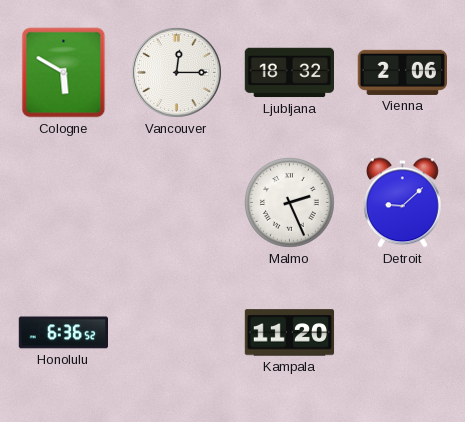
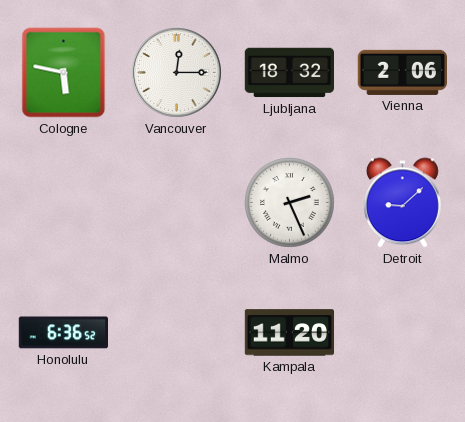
Cologne: 5:50 -> 5:47
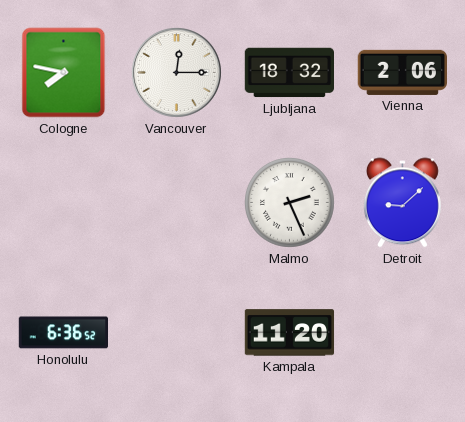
Cologne: 5:47 -> 7:47
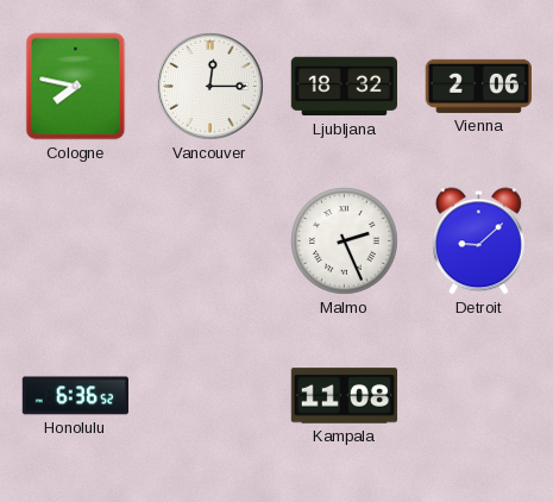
Kampala: 11:20 -> 11:08
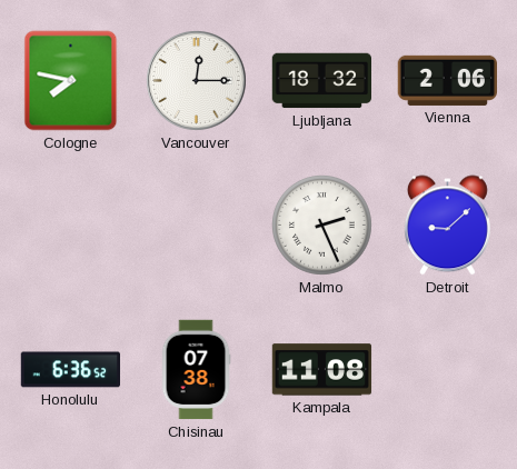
Chisinau: none -> 07:38
